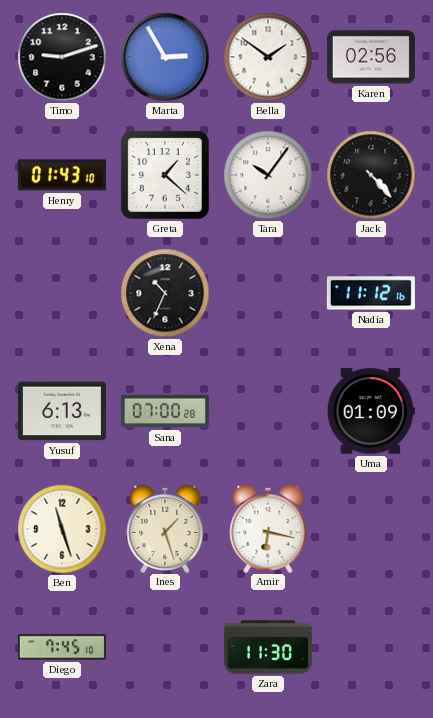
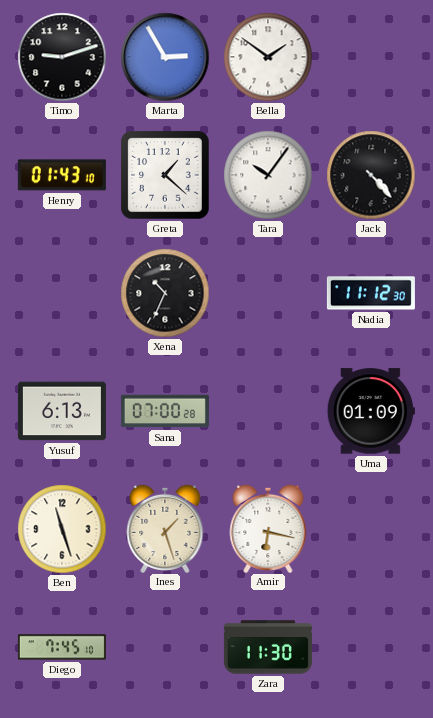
Karen: 02:56 -> none
Nadia: 11:12:16 -> 11:12:30
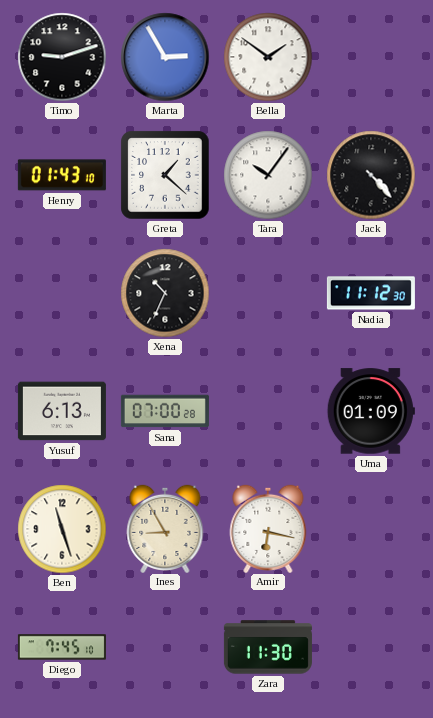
Ines: 1:27 -> 8:55
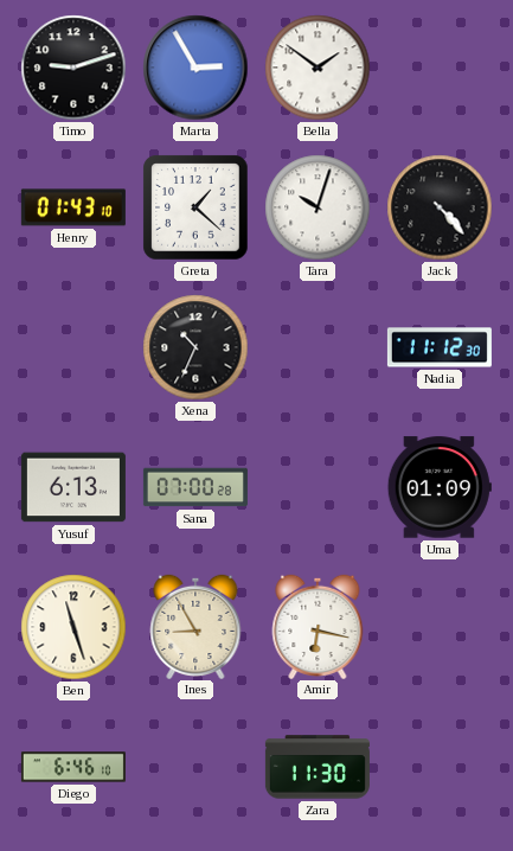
Tara: 10:06 -> 10:03
Diego: 7:45 -> 6:46
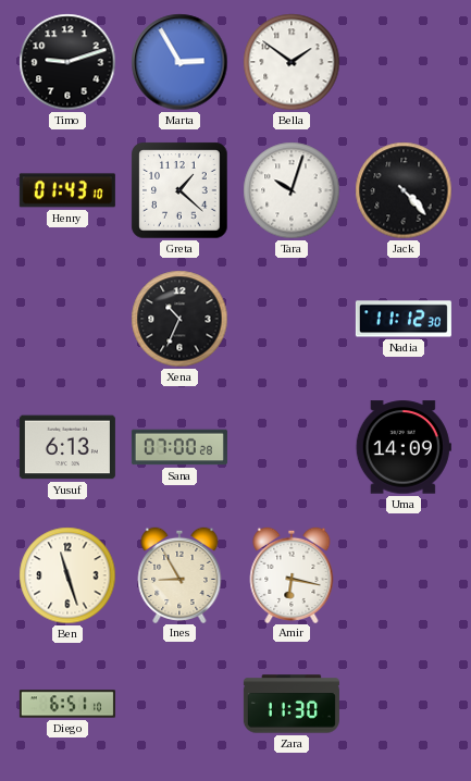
Uma: 01:09 -> 14:09
Diego: 6:46 -> 6:51
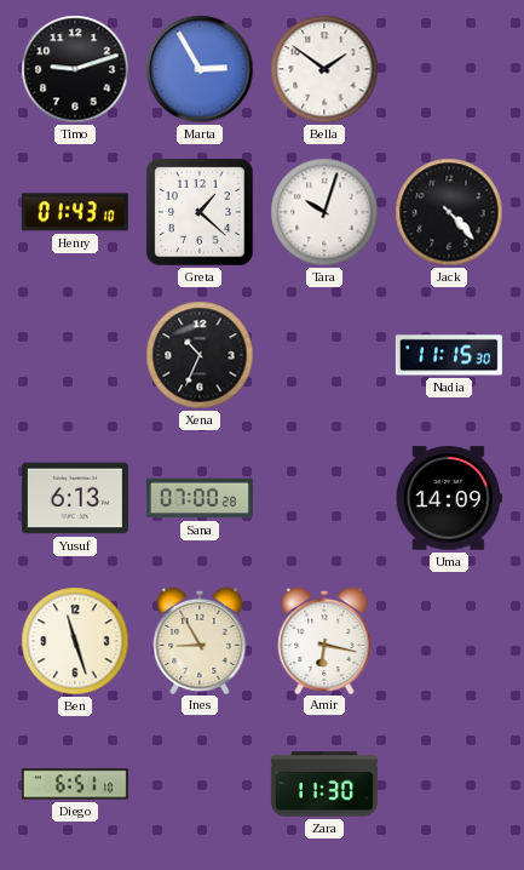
Nadia: 11:12 -> 11:15
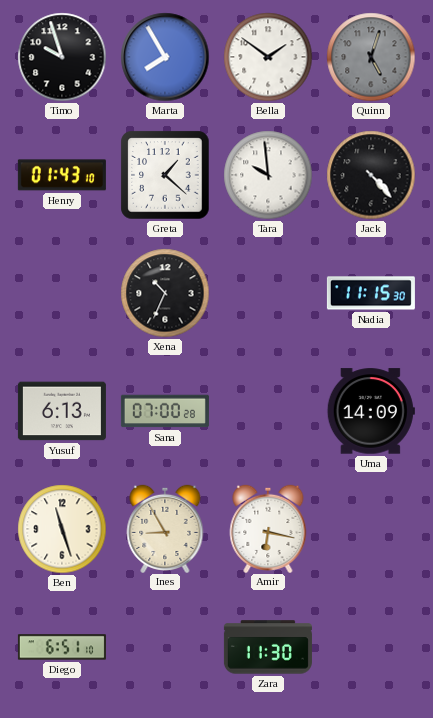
Timo: 9:12 -> 9:57
Marta: 2:55 -> 7:55
Quinn: none -> 5:03
Tara: 10:03 -> 9:59
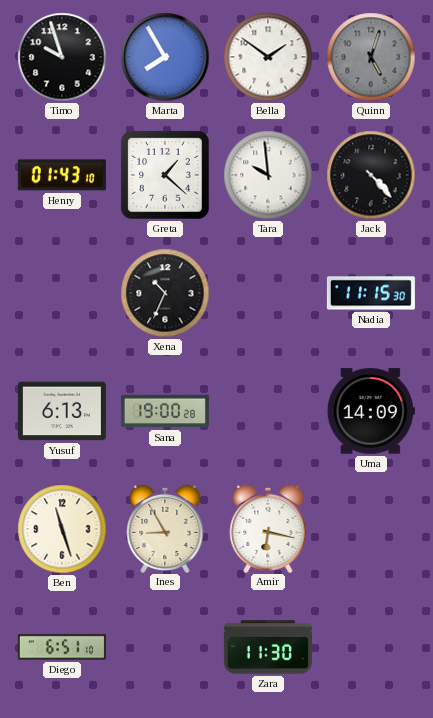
Sana: 07:00 -> 19:00
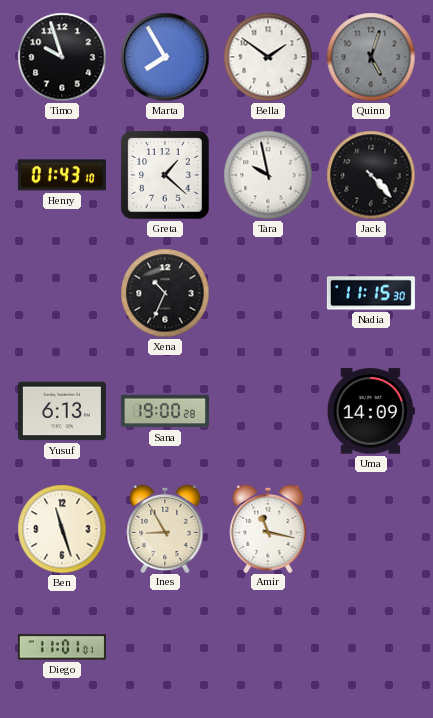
Tara: 9:59 -> 9:58
Amir: 6:17 -> 11:17
Diego: 6:51 -> 11:01
Zara: 11:30 -> none
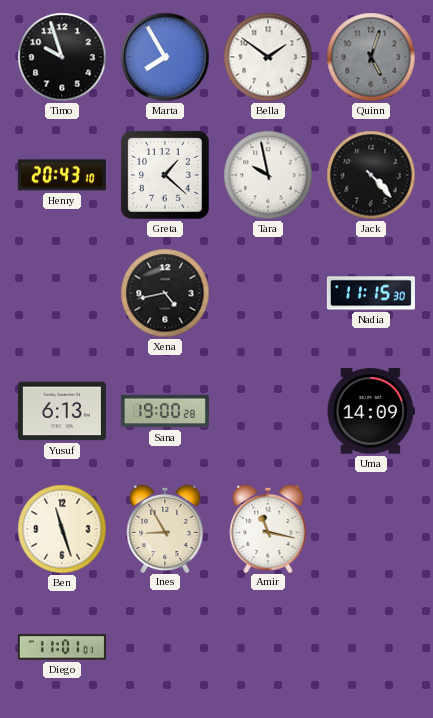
Henry: 01:43 -> 20:43
Xena: 10:34 -> 4:43
